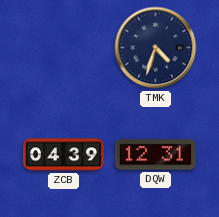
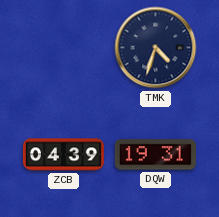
DQW: 12:31 -> 19:31
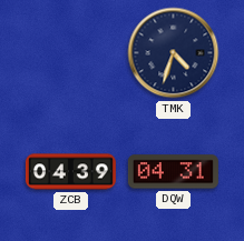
DQW: 19:31 -> 04:31
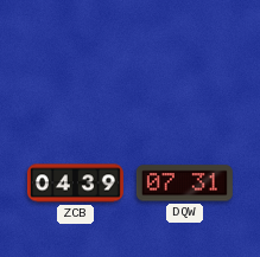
TMK: 4:33 -> none
DQW: 04:31 -> 07:31
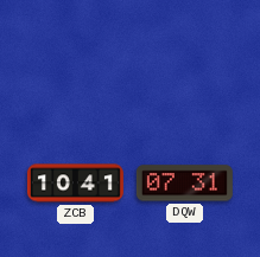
ZCB: 04:39 -> 10:41
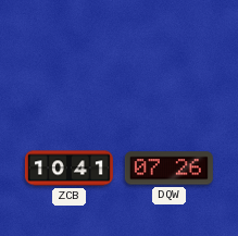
DQW: 07:31 -> 07:26
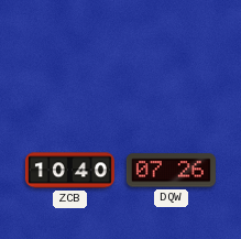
ZCB: 10:41 -> 10:40
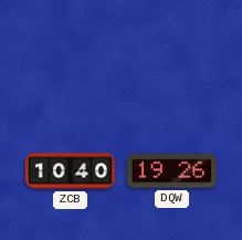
DQW: 07:26 -> 19:26
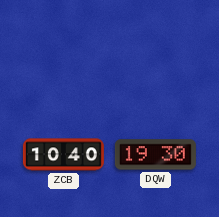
DQW: 19:26 -> 19:30
